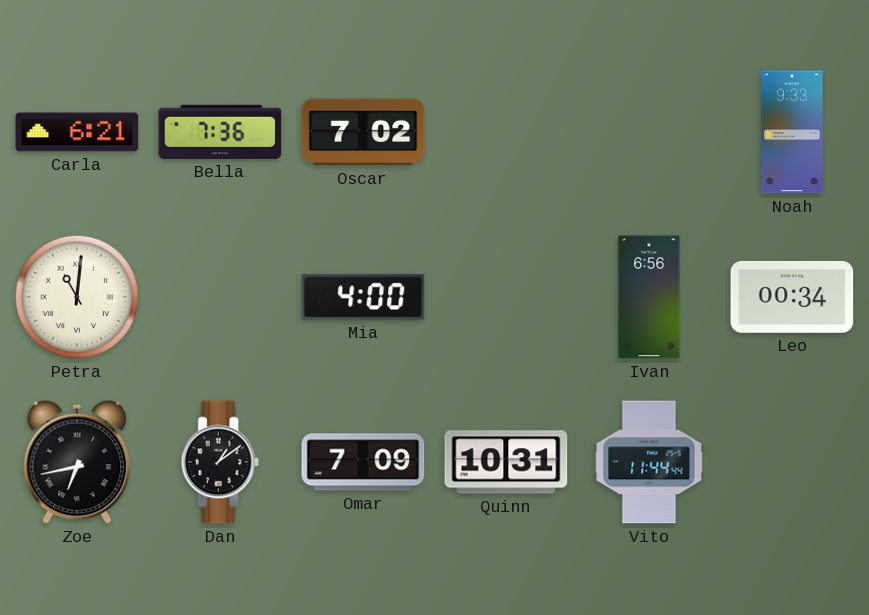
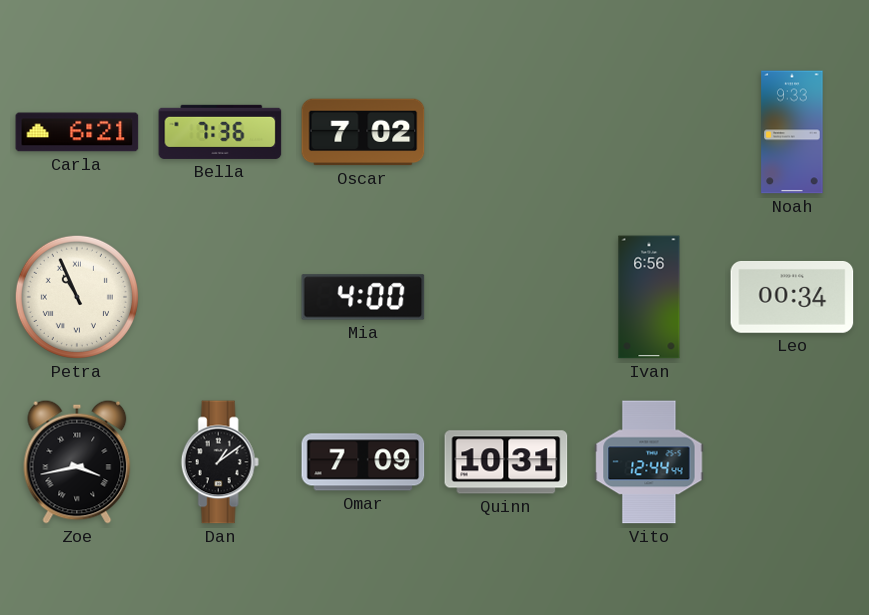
Petra: 11:01 -> 10:56
Zoe: 6:43 -> 3:43
Vito: 11:44 -> 12:44
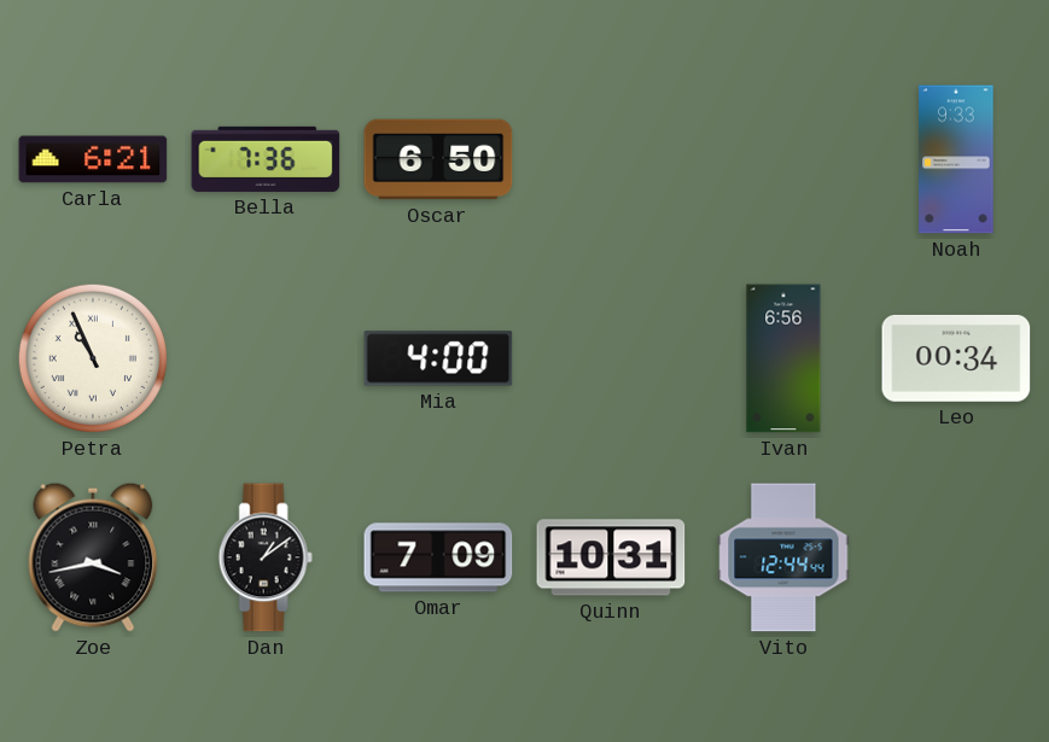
Oscar: 7:02 -> 6:50
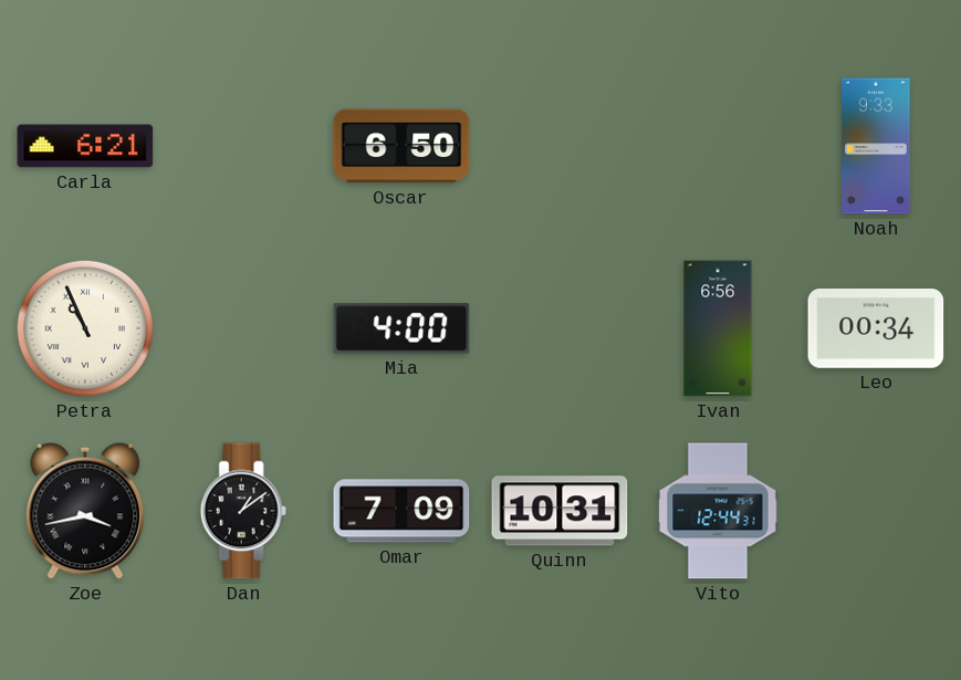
Bella: 7:36 -> none
Vito: 12:44:44 -> 12:44:31
